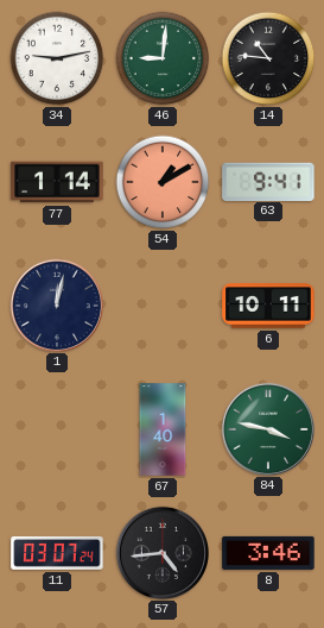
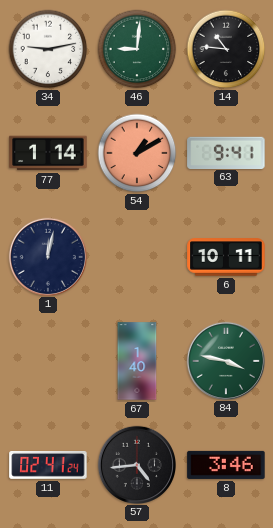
11: 03:07 -> 02:41
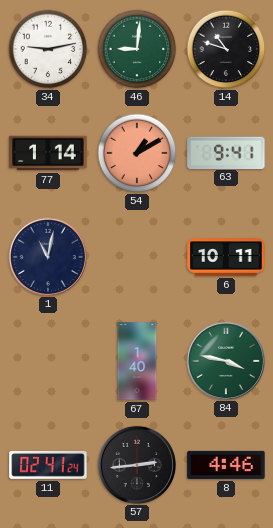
14: 10:46 -> 10:48
1: 12:02 -> 11:02
57: 4:44 -> 2:44
8: 3:46 -> 4:46
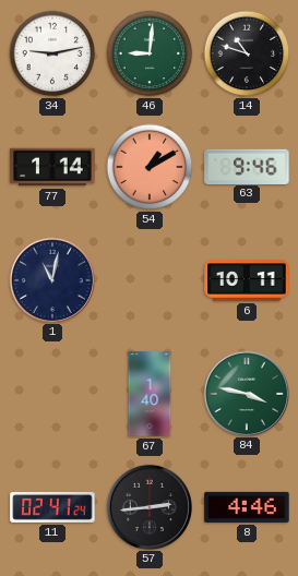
63: 9:41 -> 9:46
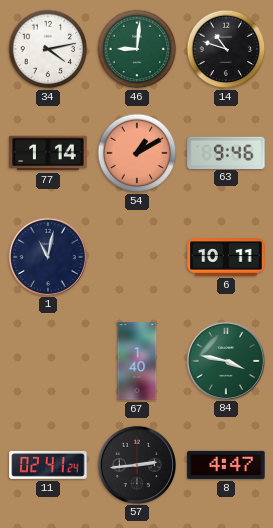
34: 9:13 -> 4:13
8: 4:46 -> 4:47
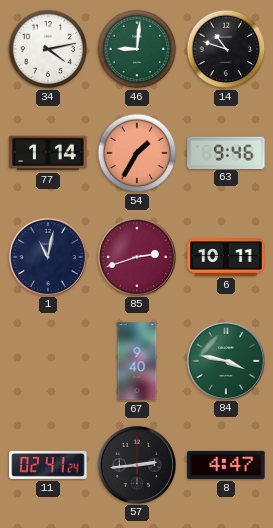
54: 1:10 -> 1:35
85: none -> 2:42
67: 1:40 -> 9:40
